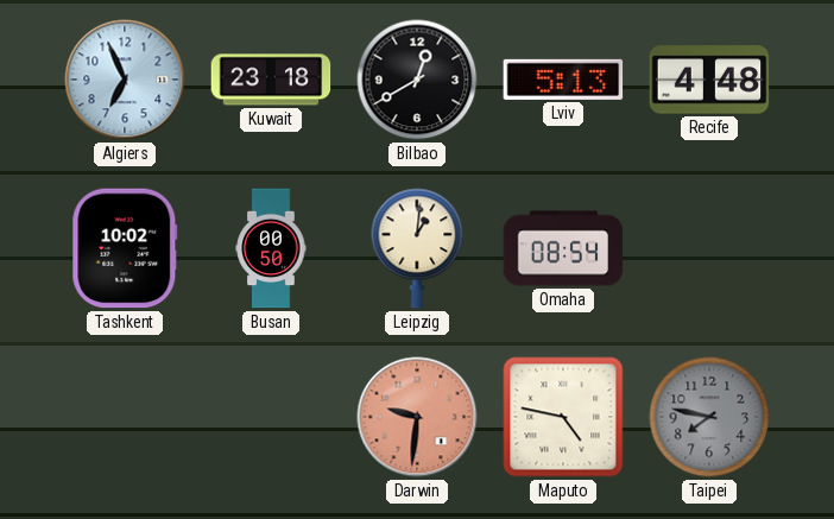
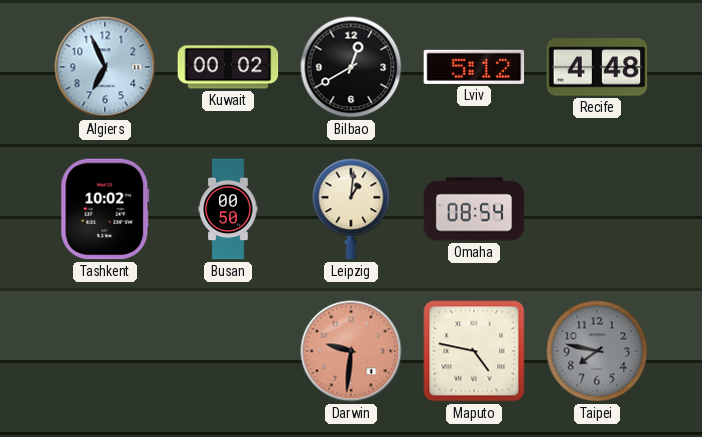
Kuwait: 23:18 -> 00:02
Lviv: 5:13 -> 5:12
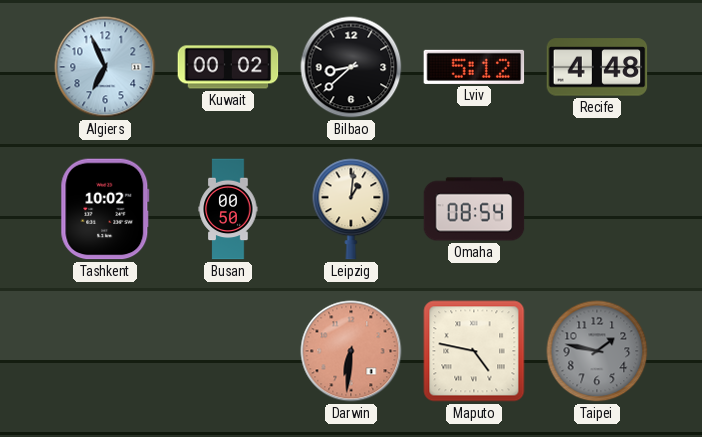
Bilbao: 12:40 -> 8:38
Darwin: 9:31 -> 6:31
Taipei: 7:47 -> 1:47
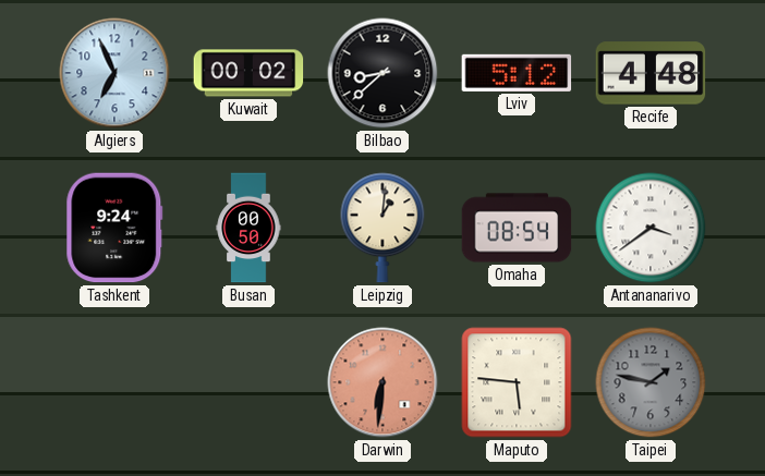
Tashkent: 10:02 -> 9:24
Antananarivo: none -> 3:39
Maputo: 4:47 -> 5:46
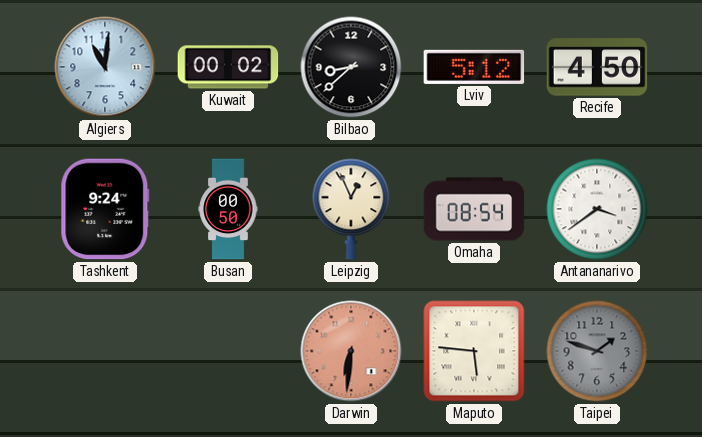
Algiers: 6:56 -> 11:01
Recife: 4:48 -> 4:50
Leipzig: 1:01 -> 12:56
Taipei: 1:47 -> 1:48
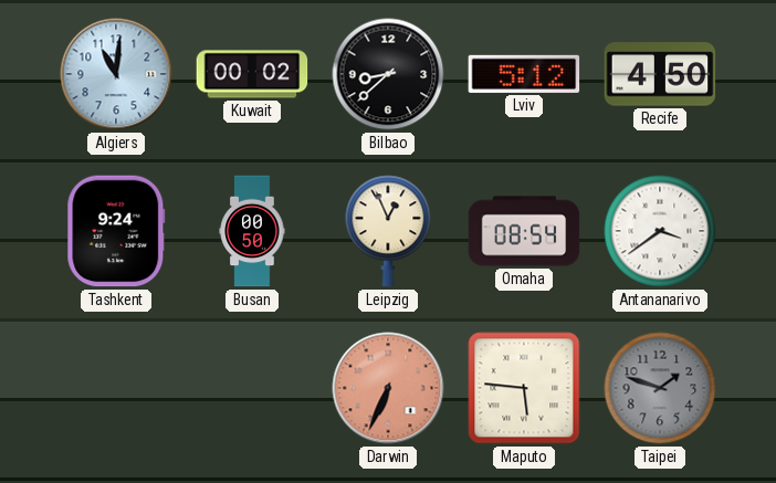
Darwin: 6:31 -> 6:34
